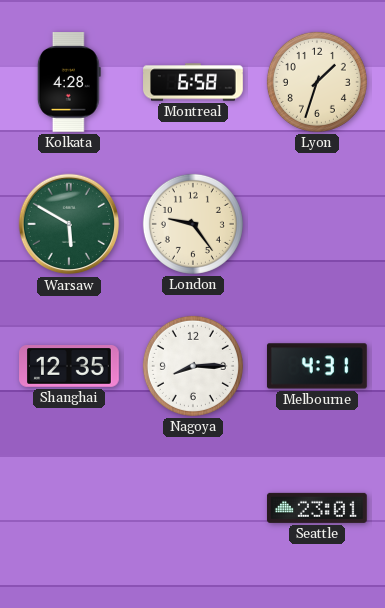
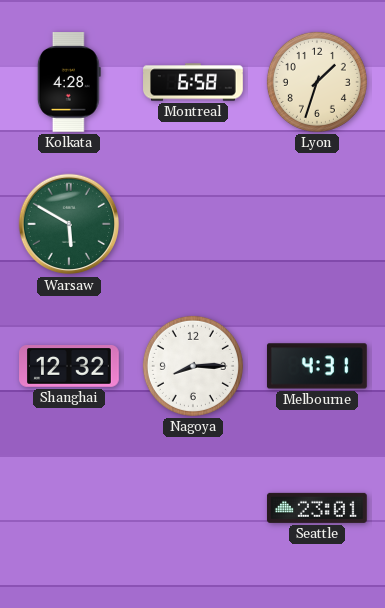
London: 9:24 -> none
Shanghai: 12:35 -> 12:32
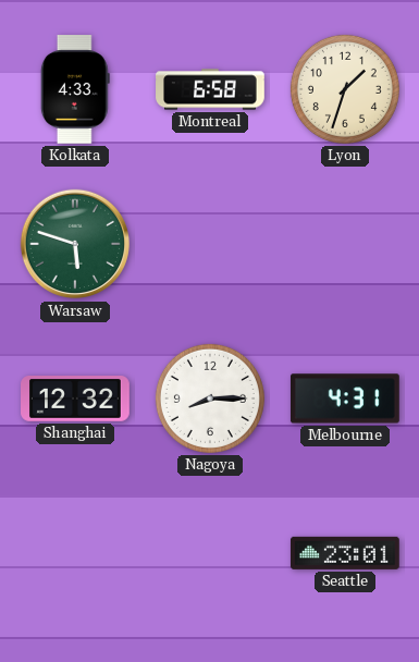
Kolkata: 4:28 -> 4:33
Warsaw: 5:50 -> 5:48
